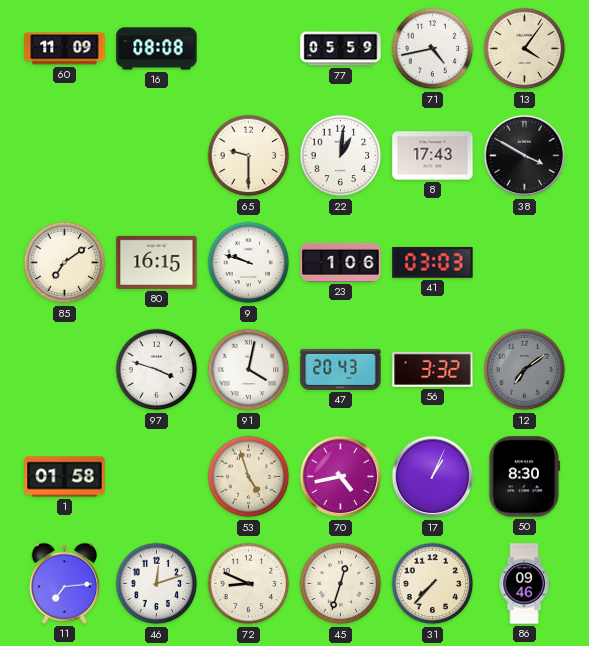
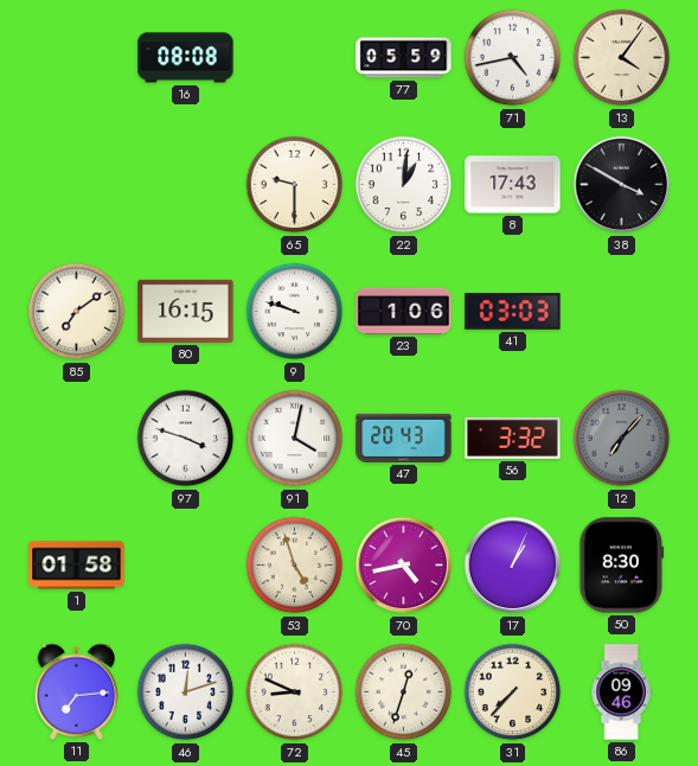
60: 11:09 -> none
12: 7:09 -> 7:07
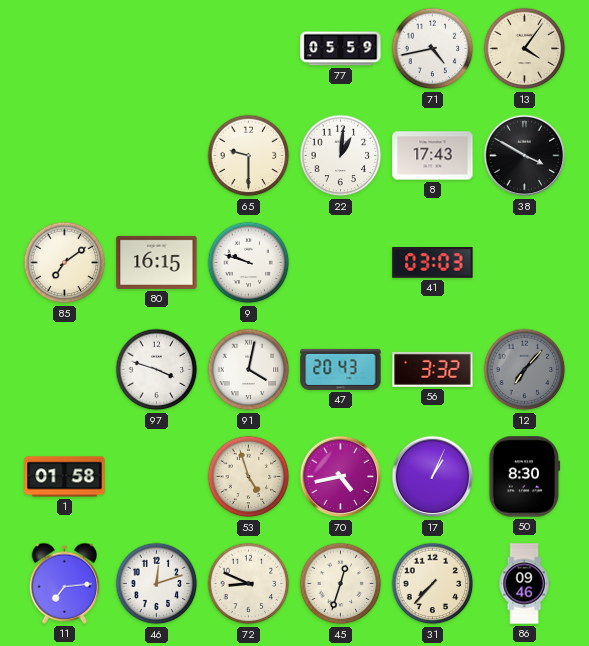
16: 08:08 -> none
23: 1:06 -> none
